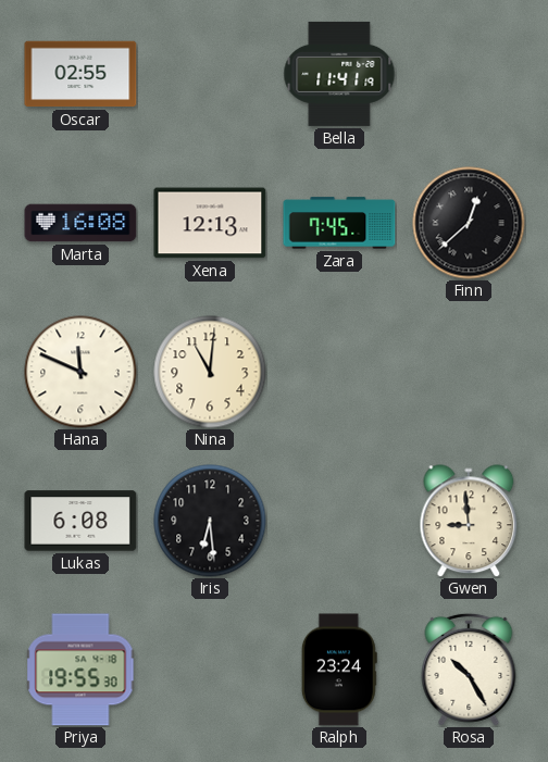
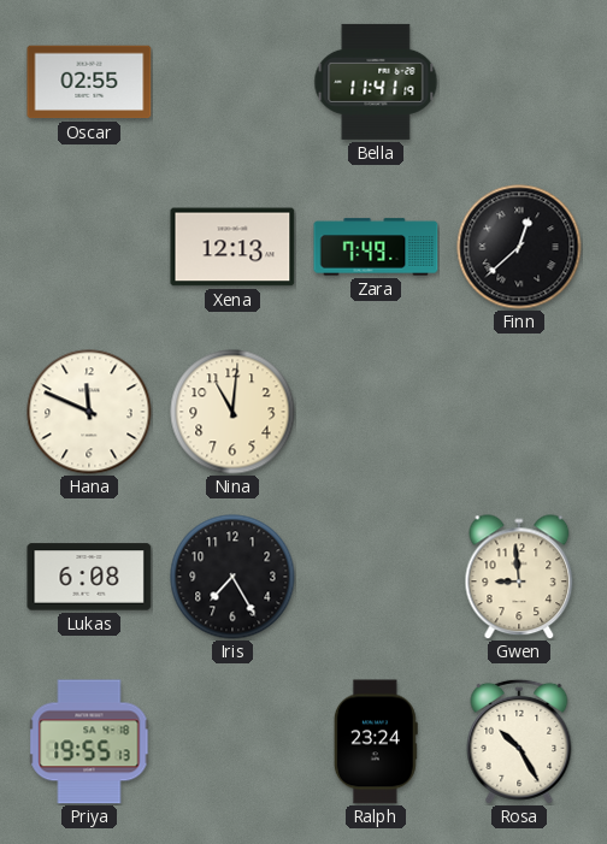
Marta: 16:08 -> none
Zara: 7:45 -> 7:49
Iris: 6:29 -> 7:25
Priya: 19:55:30 -> 19:55:13
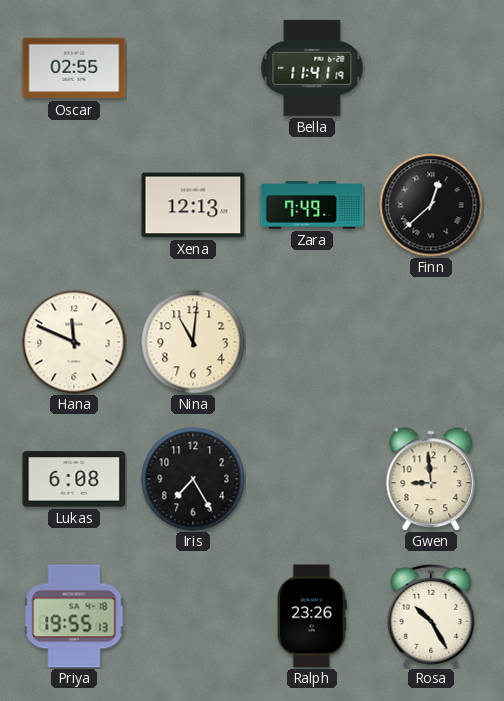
Ralph: 23:24 -> 23:26
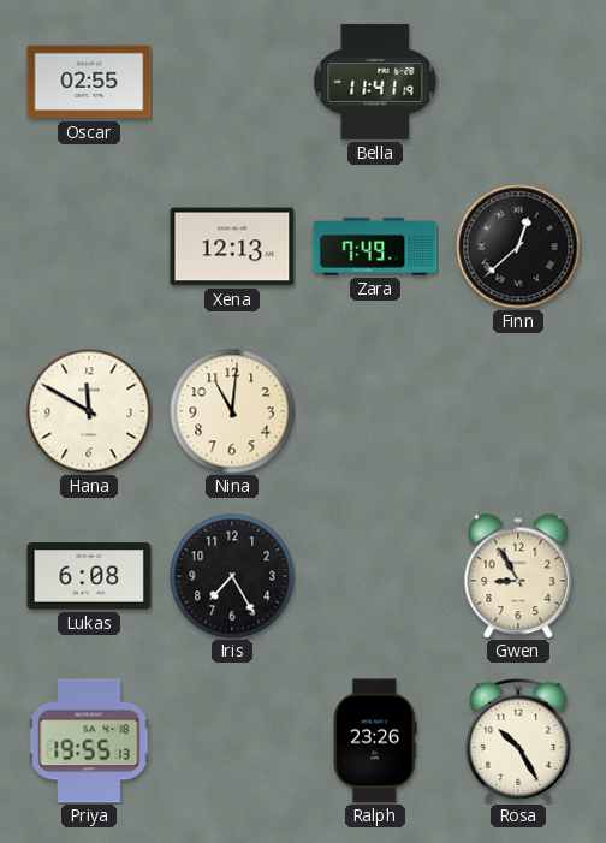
Hana: 11:49 -> 11:50
Gwen: 8:59 -> 8:55
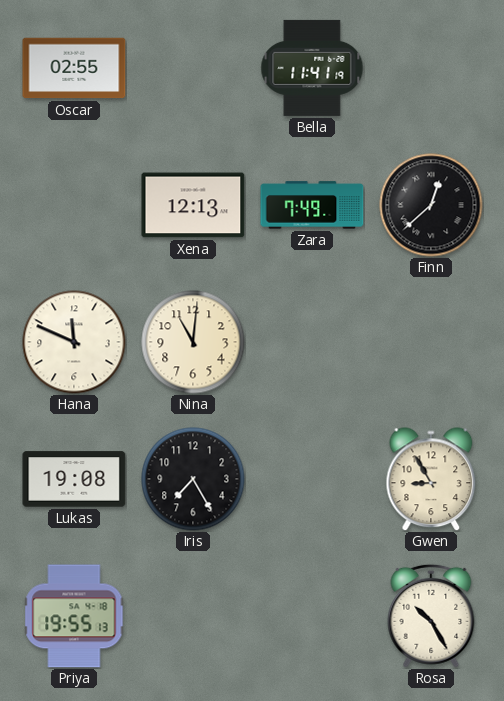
Hana: 11:50 -> 11:49
Lukas: 6:08 -> 19:08
Ralph: 23:26 -> none
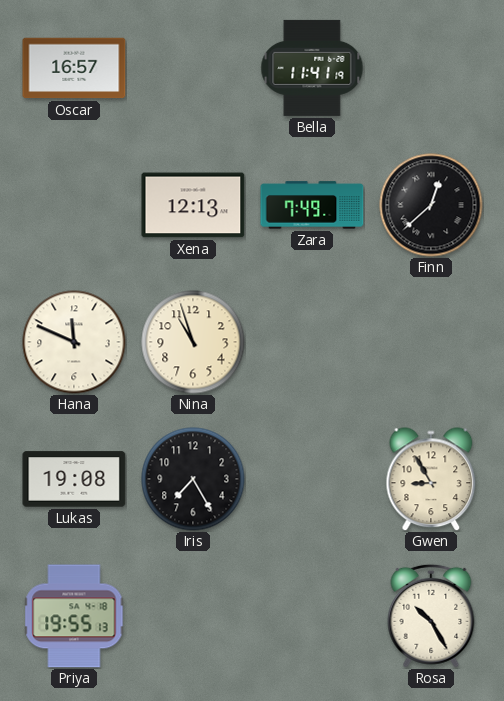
Oscar: 02:55 -> 16:57
Nina: 11:01 -> 10:57
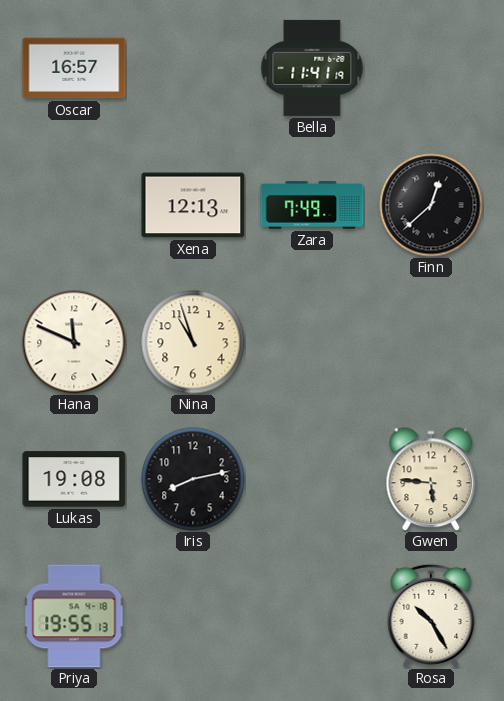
Iris: 7:25 -> 8:13
Gwen: 8:55 -> 5:46
